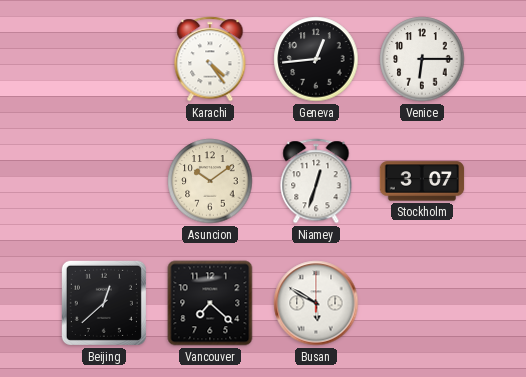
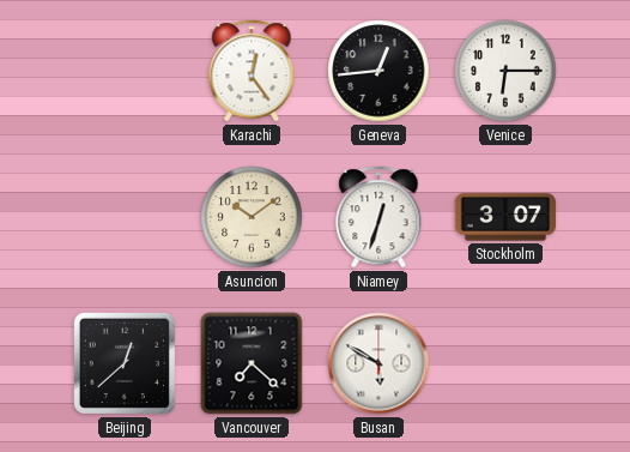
Karachi: 4:24 -> 12:24
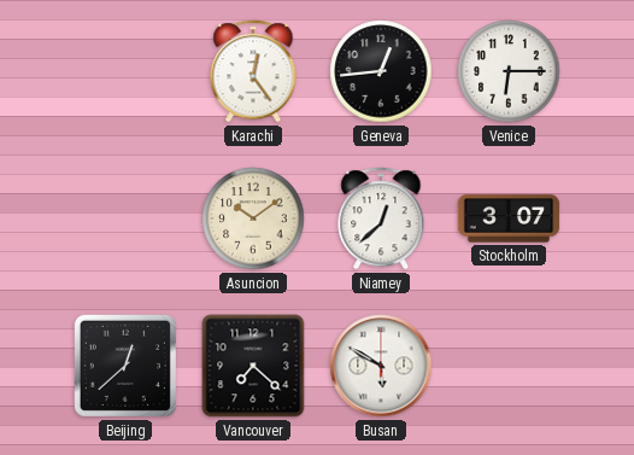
Niamey: 12:33 -> 12:38
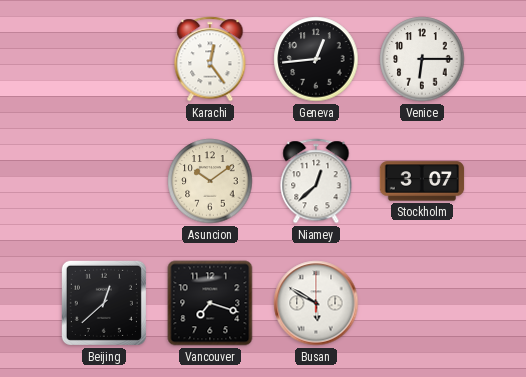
Vancouver: 7:22 -> 7:18
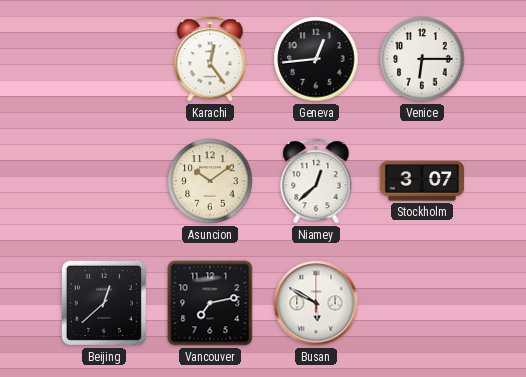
Vancouver: 7:18 -> 7:13
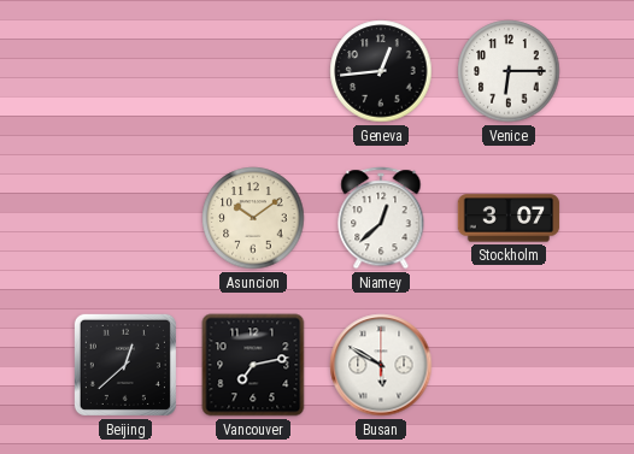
Karachi: 12:24 -> none
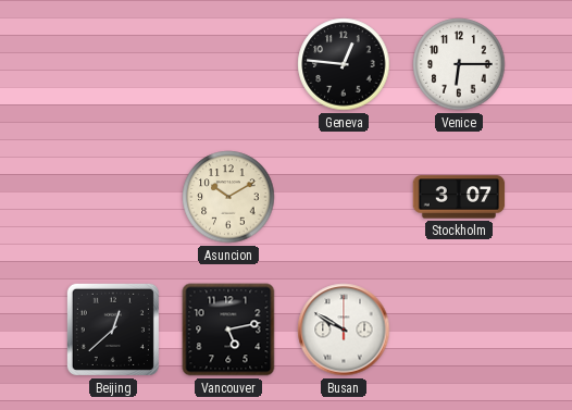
Geneva: 12:44 -> 12:46
Asuncion: 10:09 -> 10:10
Niamey: 12:38 -> none
Vancouver: 7:13 -> 5:13
Busan: 5:50 -> 9:50
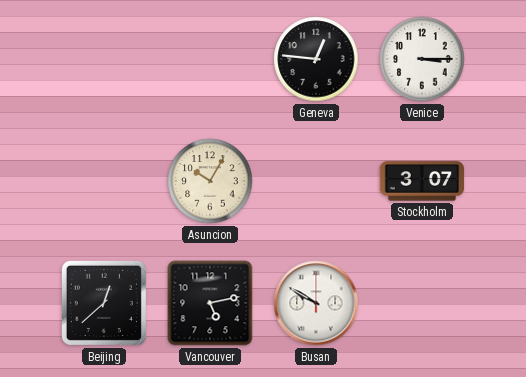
Venice: 6:15 -> 3:15
Asuncion: 10:10 -> 10:05
